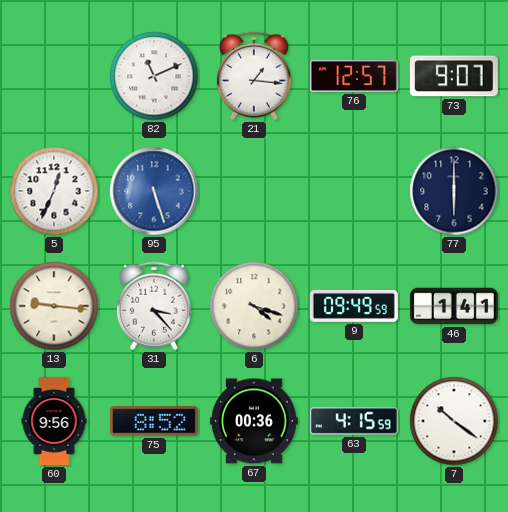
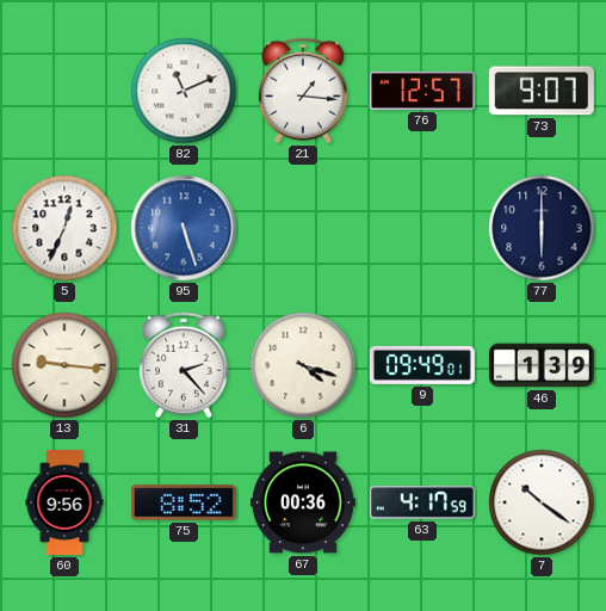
31: 3:23 -> 2:23
9: 09:49:59 -> 09:49:01
46: 1:41 -> 1:39
63: 4:15 -> 4:17
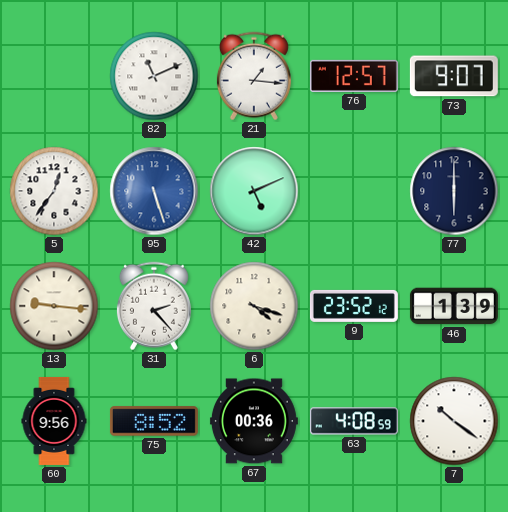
5: 12:34 -> 12:36
42: none -> 5:11
9: 09:49 -> 23:52
63: 4:17 -> 4:08
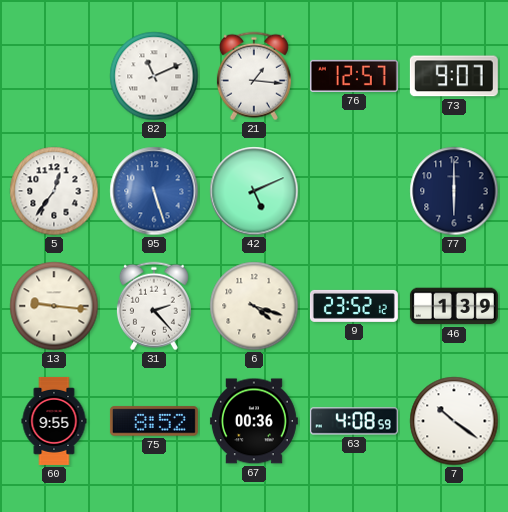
60: 9:56 -> 9:55
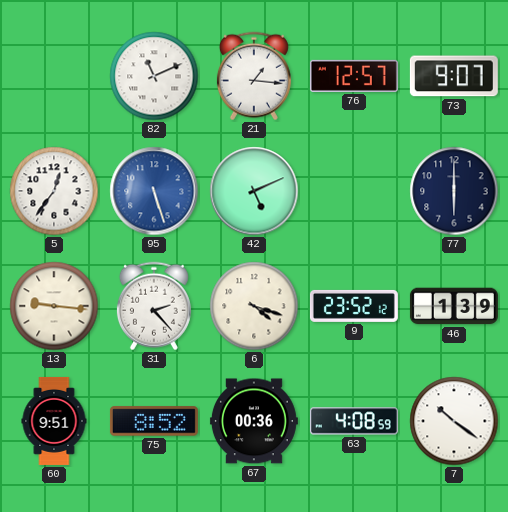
60: 9:55 -> 9:51
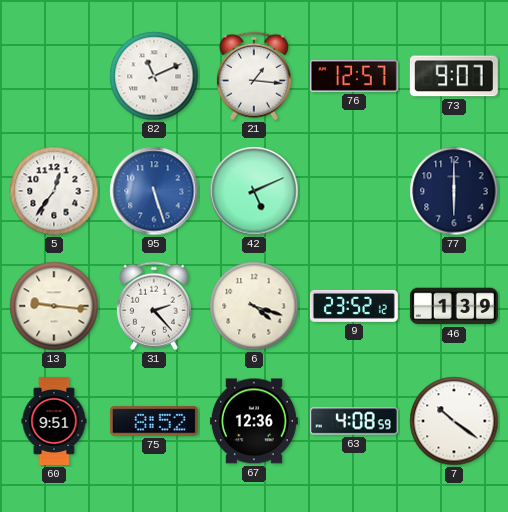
67: 00:36 -> 12:36
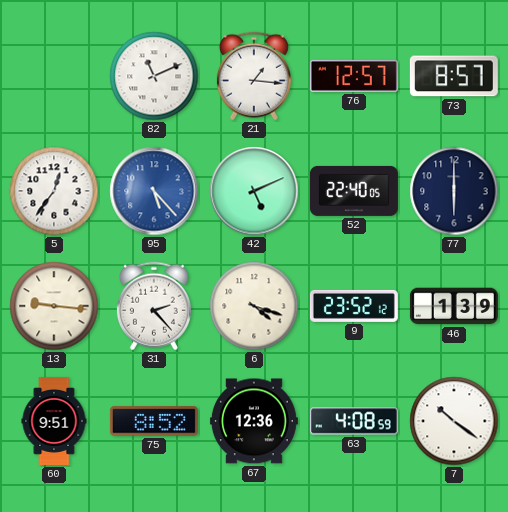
73: 9:07 -> 8:57
95: 5:27 -> 5:23
52: none -> 22:40
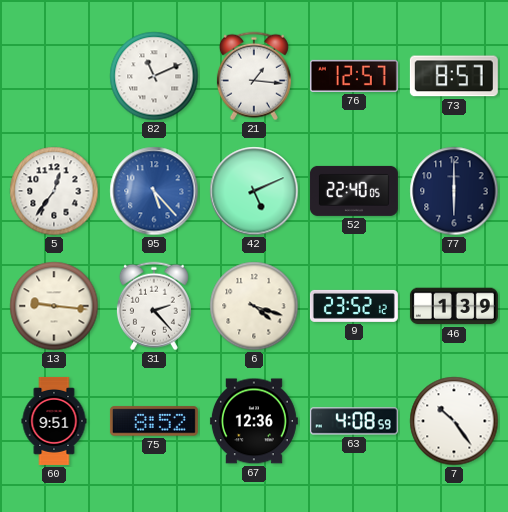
7: 10:21 -> 10:24
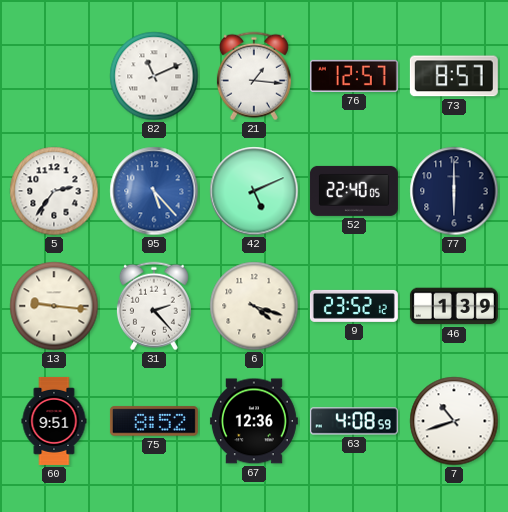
5: 12:36 -> 2:36
7: 10:24 -> 10:42
